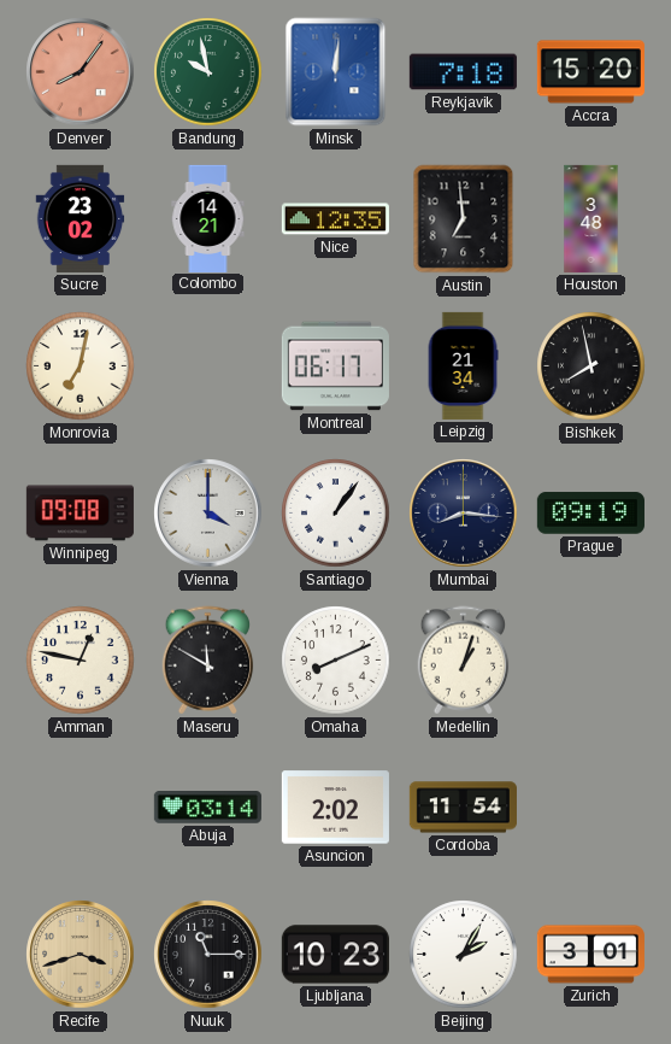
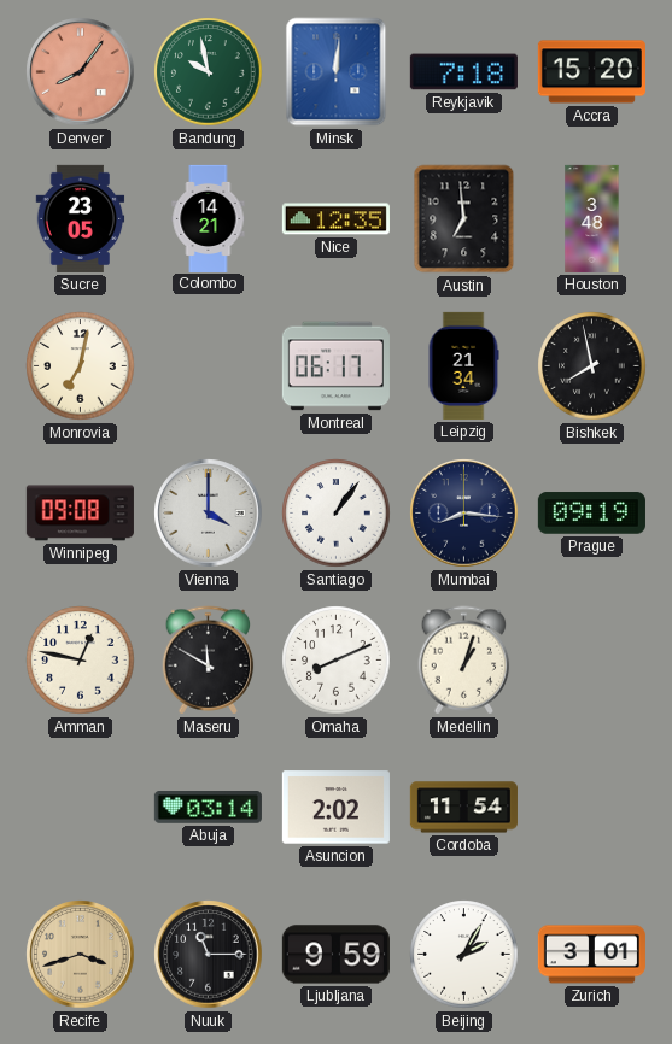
Sucre: 23:02 -> 23:05
Ljubljana: 10:23 -> 9:59
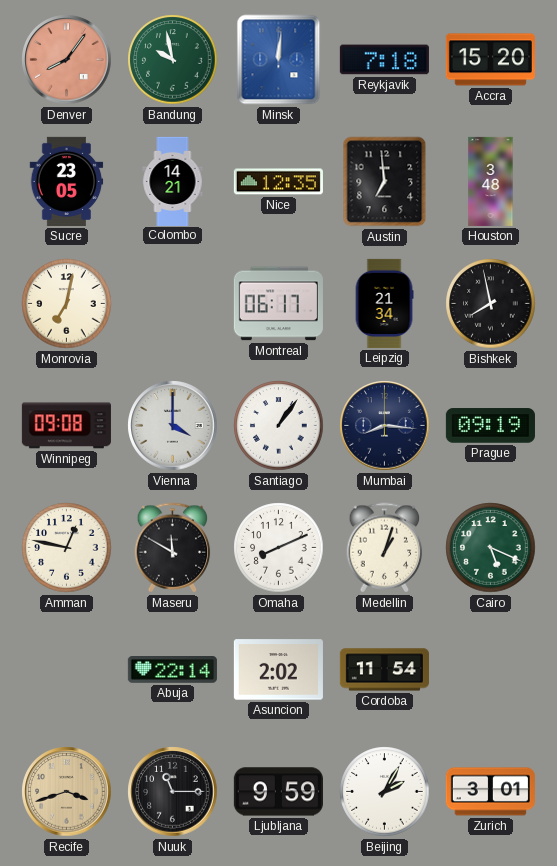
Cairo: none -> 5:19
Abuja: 03:14 -> 22:14
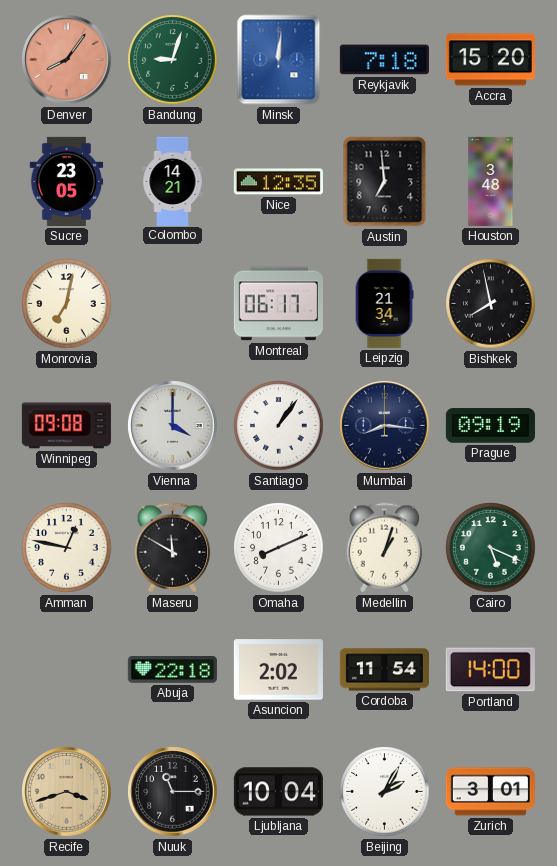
Bandung: 9:58 -> 9:03
Abuja: 22:14 -> 22:18
Portland: none -> 14:00
Ljubljana: 9:59 -> 10:04
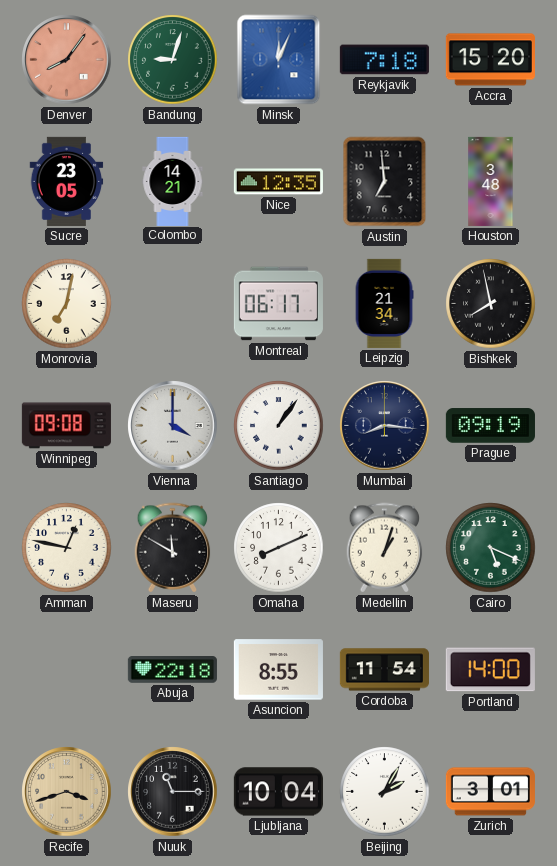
Minsk: 12:01 -> 12:04
Asuncion: 2:02 -> 8:55
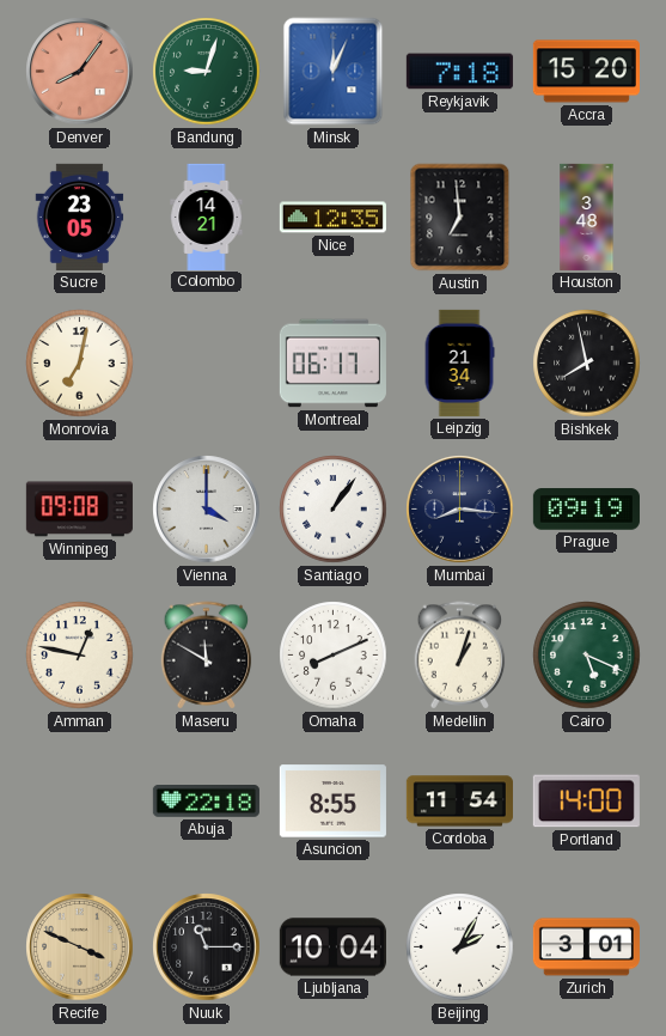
Recife: 3:42 -> 3:49
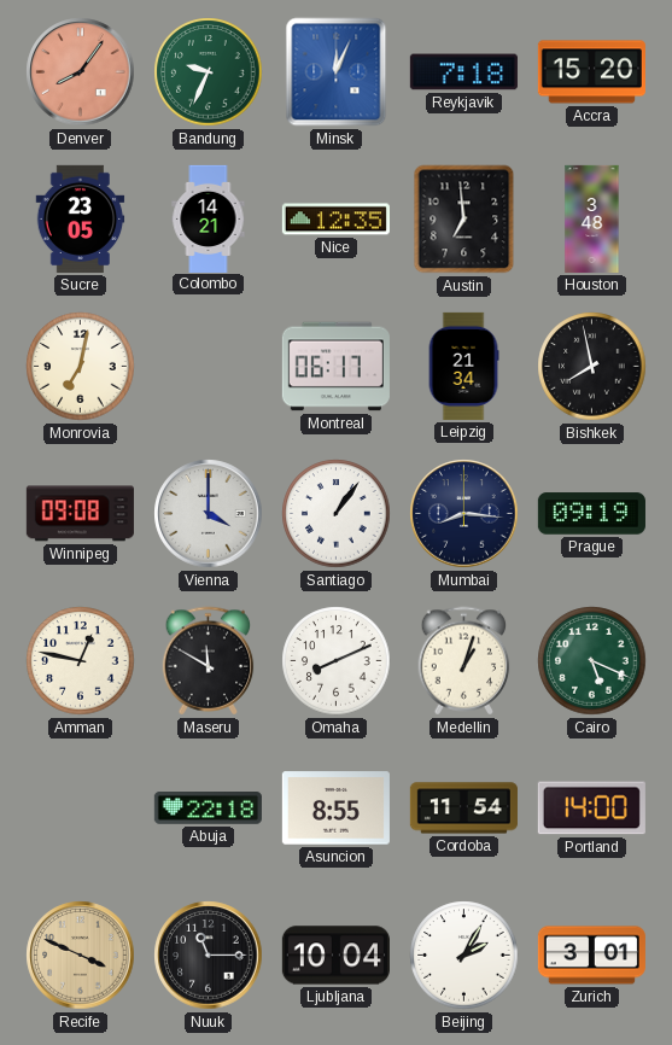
Bandung: 9:03 -> 9:34
